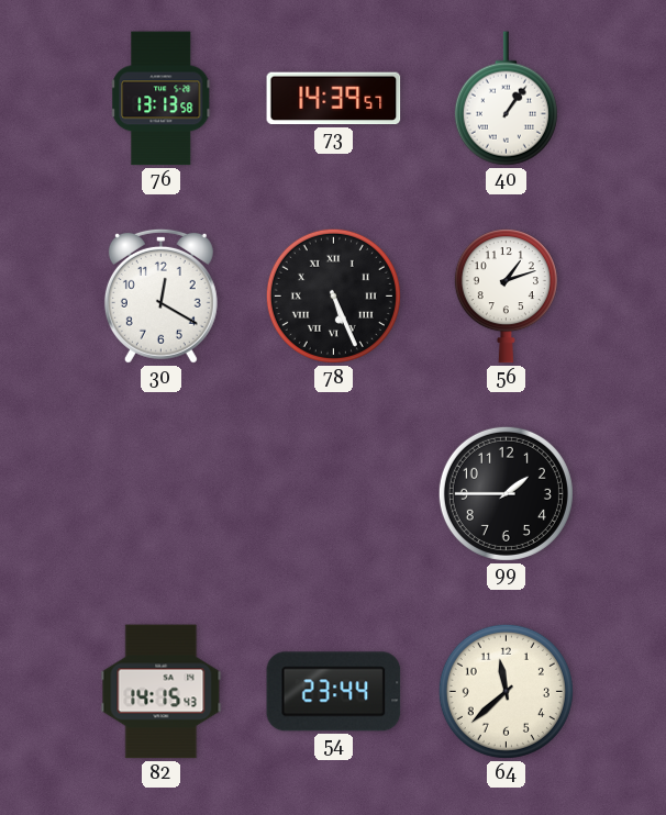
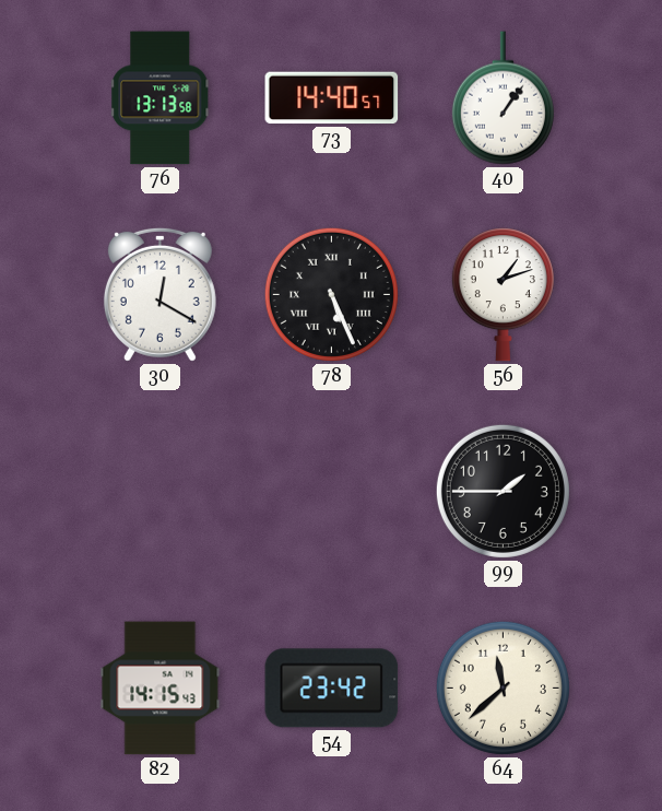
73: 14:39 -> 14:40
54: 23:44 -> 23:42
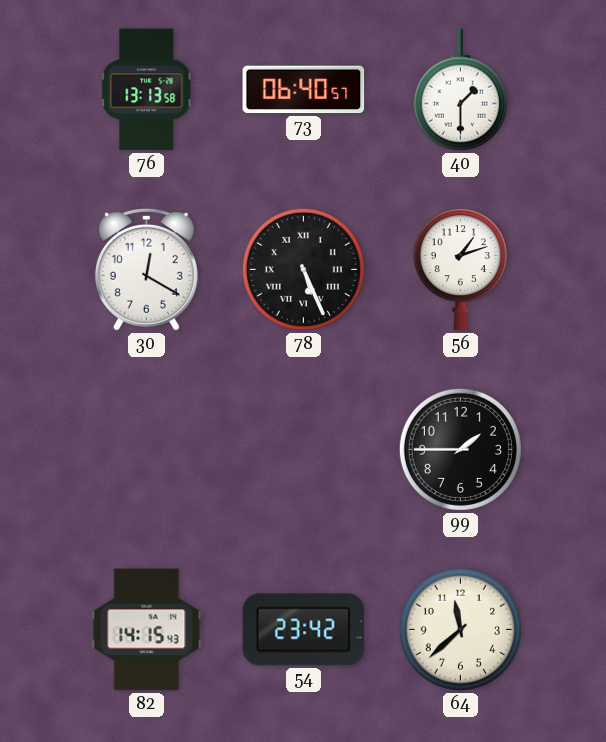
73: 14:40 -> 06:40
40: 1:06 -> 1:30
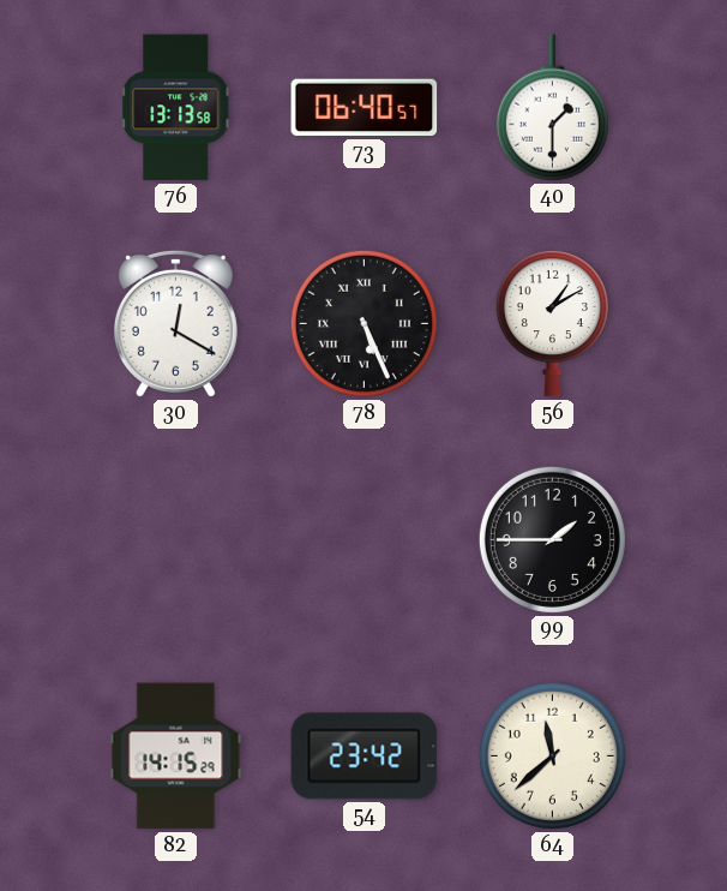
56: 1:12 -> 1:10
82: 14:15:43 -> 14:15:29
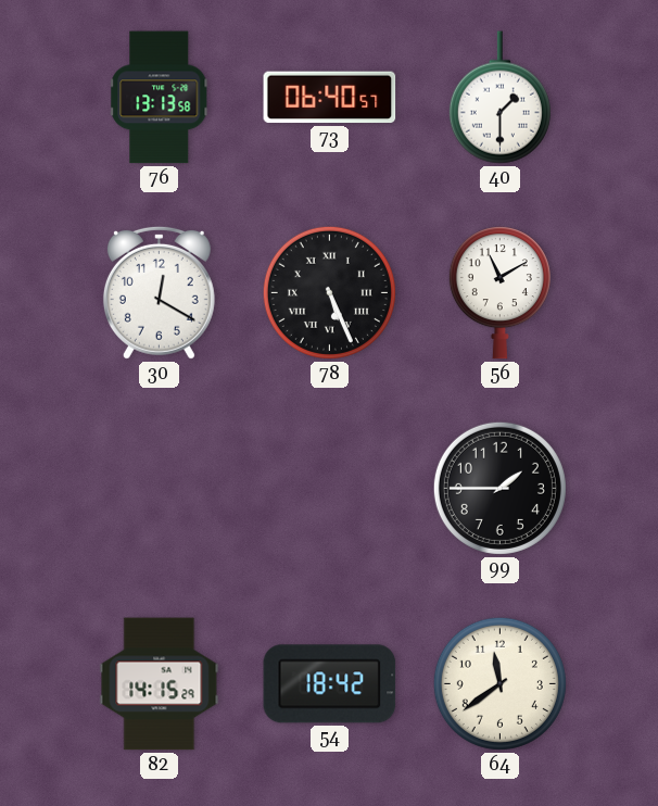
56: 1:10 -> 11:10
54: 23:42 -> 18:42
64: 11:38 -> 11:39
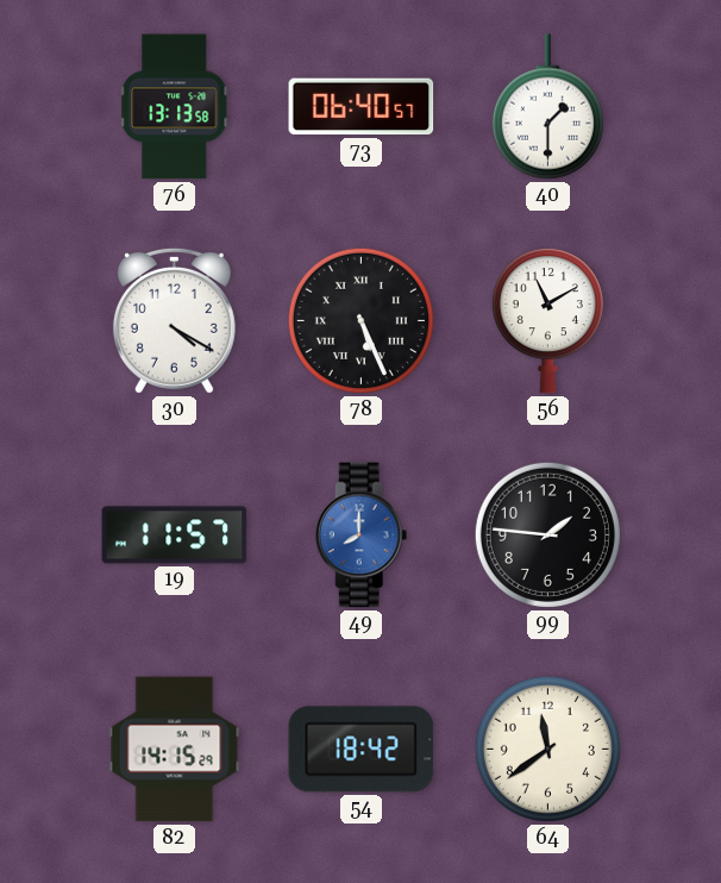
30: 12:20 -> 4:20
19: none -> 11:57
49: none -> 8:00
99: 1:45 -> 1:46
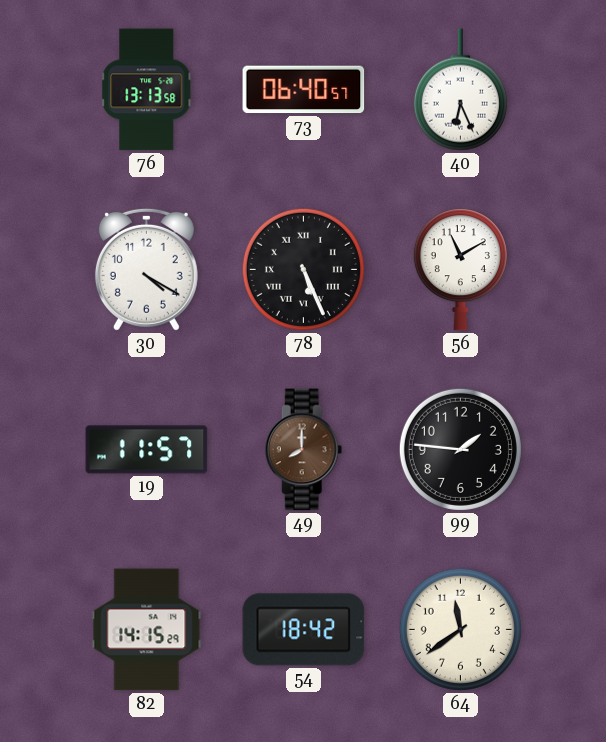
40: 1:30 -> 6:26
49 dial: blue -> brown
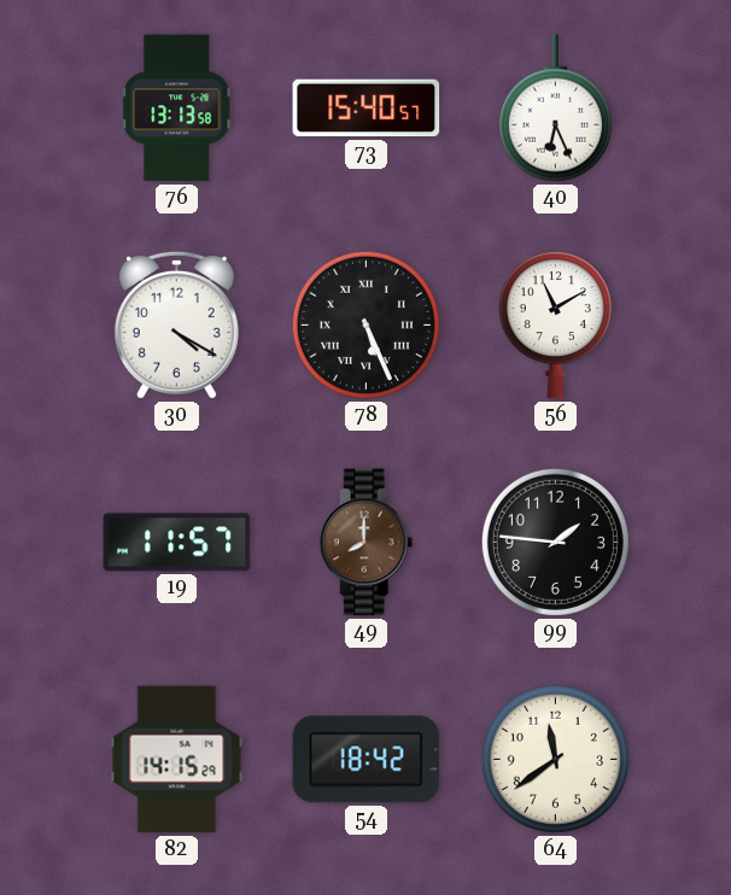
73: 06:40 -> 15:40
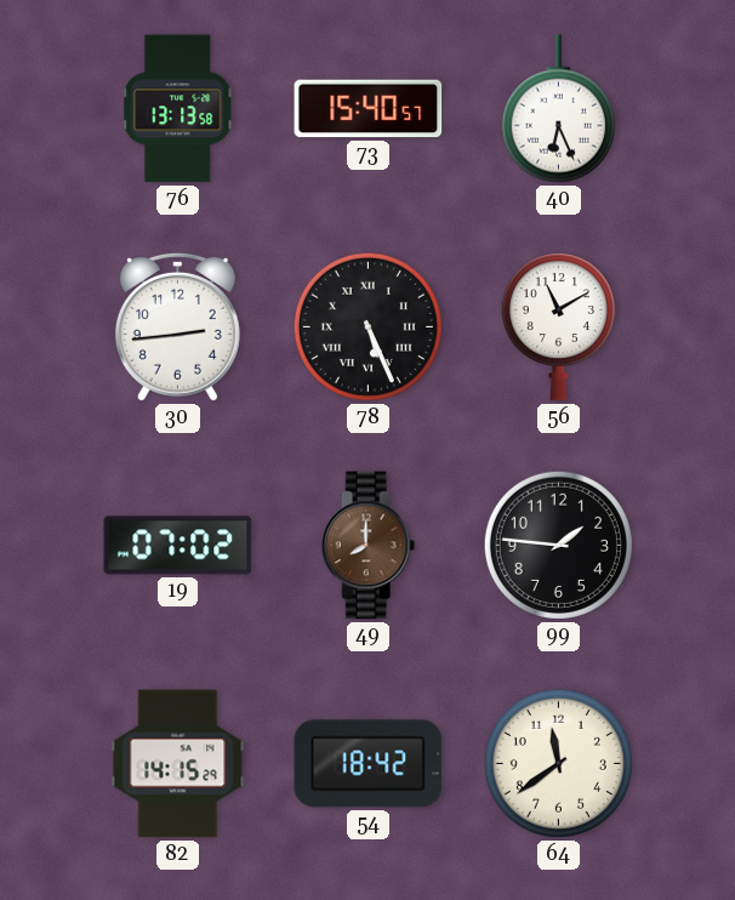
30: 4:20 -> 2:44
19: 11:57 -> 07:02
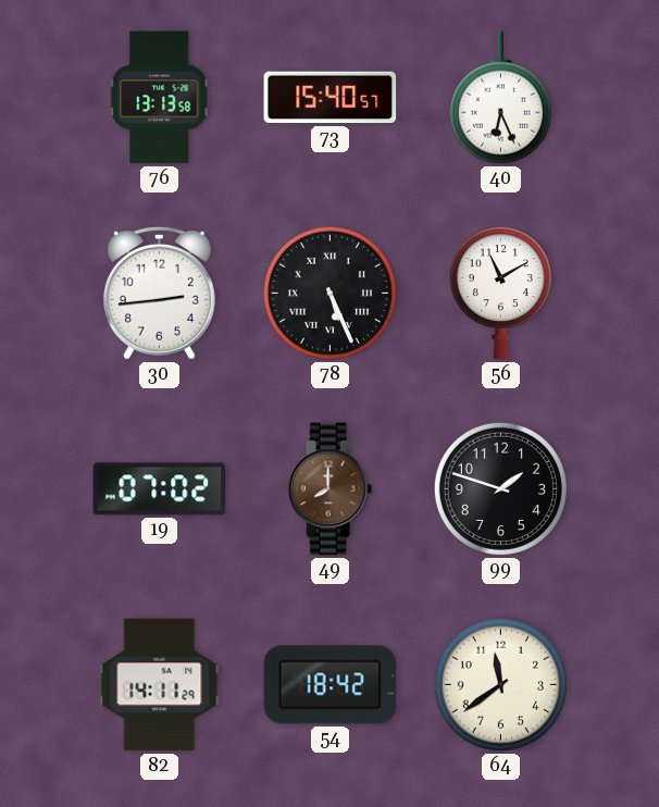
99: 1:46 -> 1:48
82: 14:15 -> 14:11
